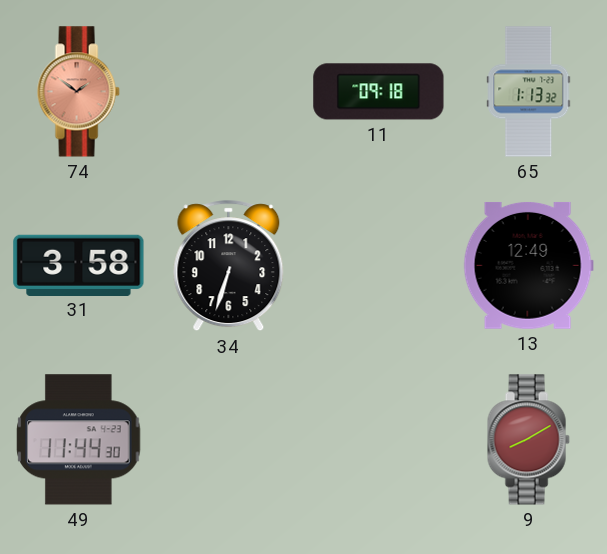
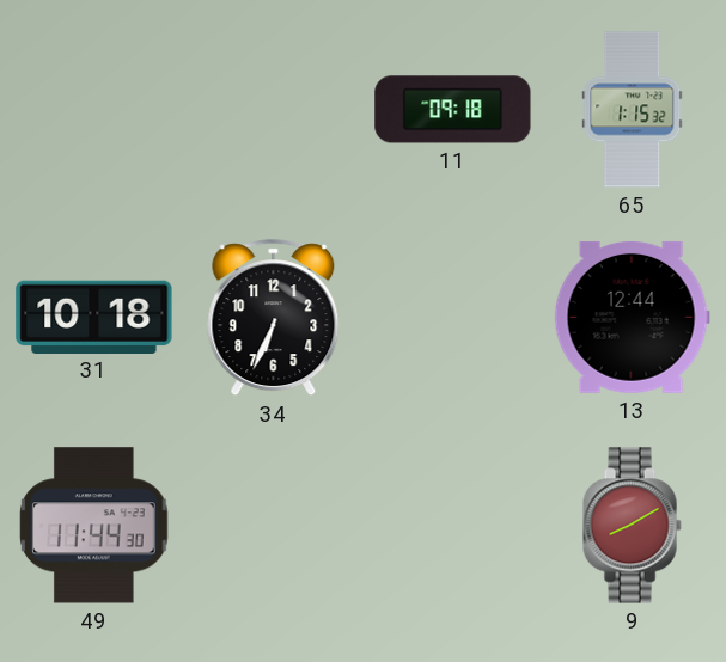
74: 1:51 -> none
65: 1:13 -> 1:15
31: 3:58 -> 10:18
34: 6:33 -> 6:34
13: 12:49 -> 12:44
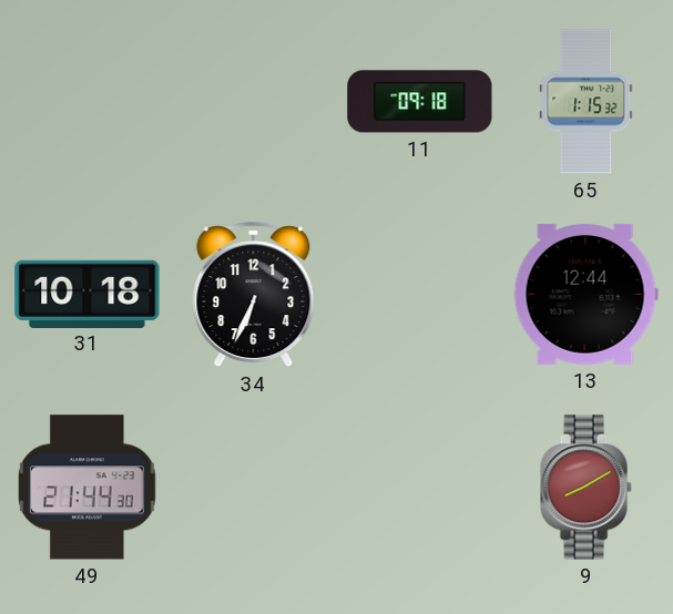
49: 11:44 -> 21:44
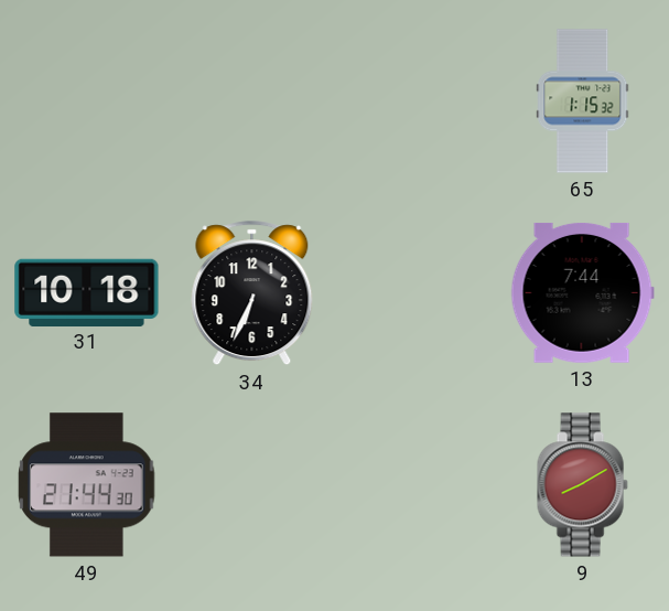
11: 09:18 -> none
13: 12:44 -> 7:44
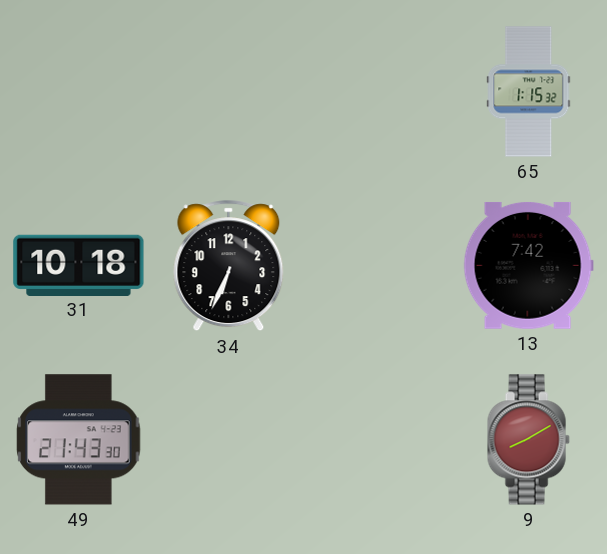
13: 7:44 -> 7:42
49: 21:44 -> 21:43
